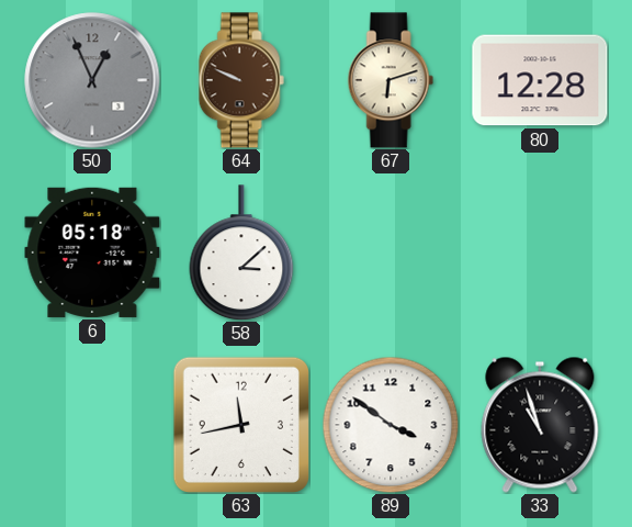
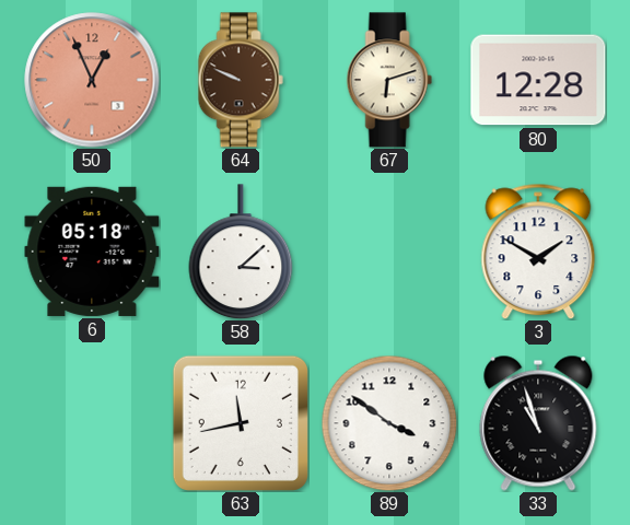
50 dial: grey -> salmon
3: none -> 1:50
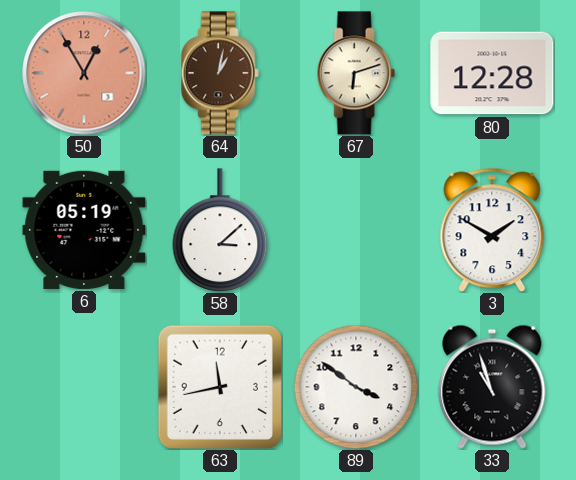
50: 12:56 -> 12:55
64: 9:49 -> 1:02
6: 05:18 -> 05:19
